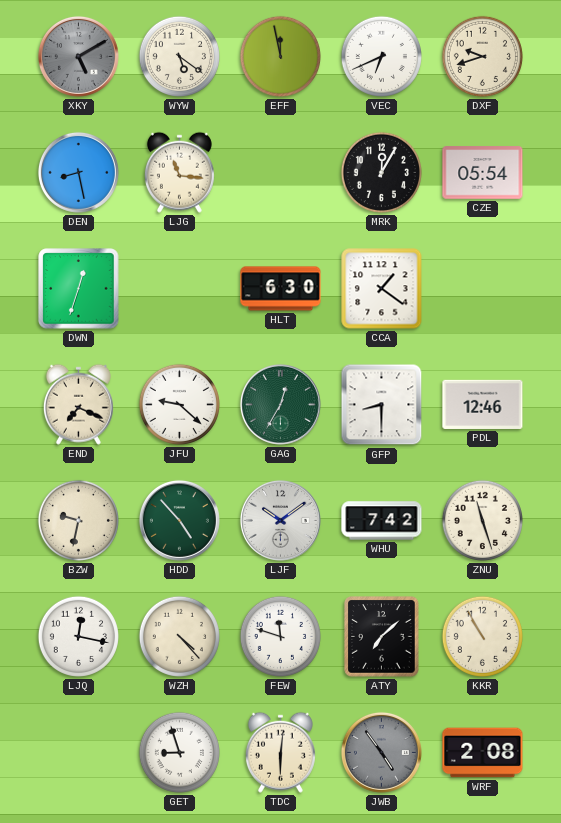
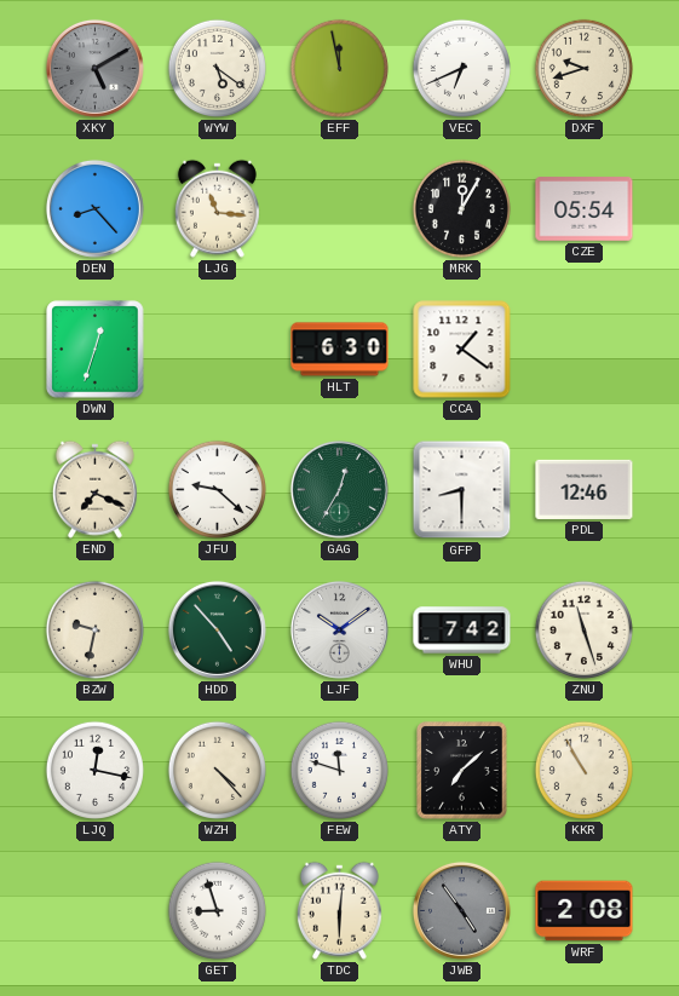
DEN: 8:28 -> 8:23
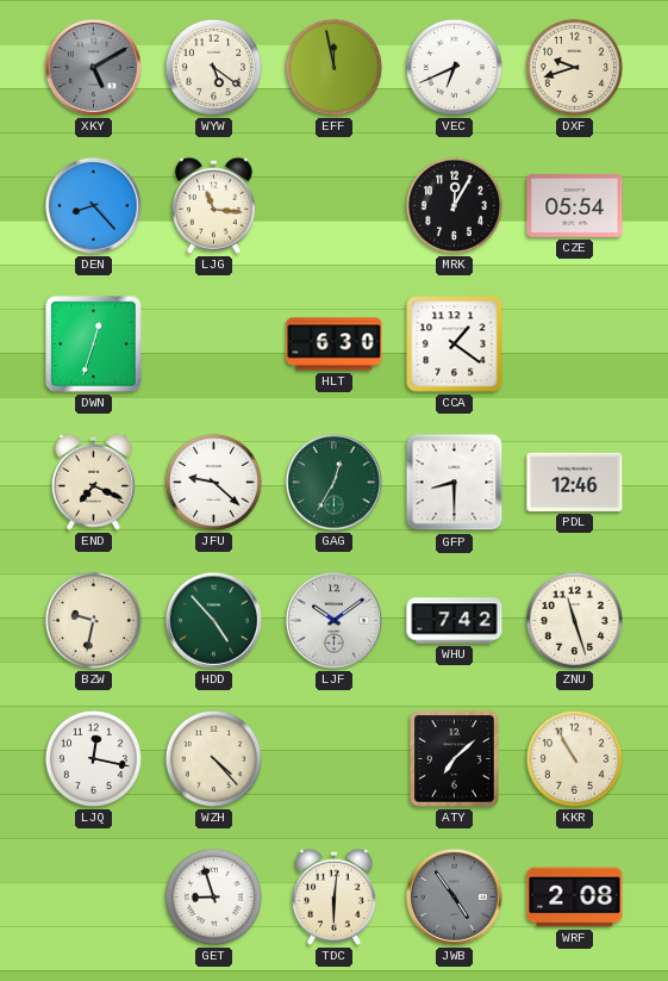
FEW: 11:48 -> none
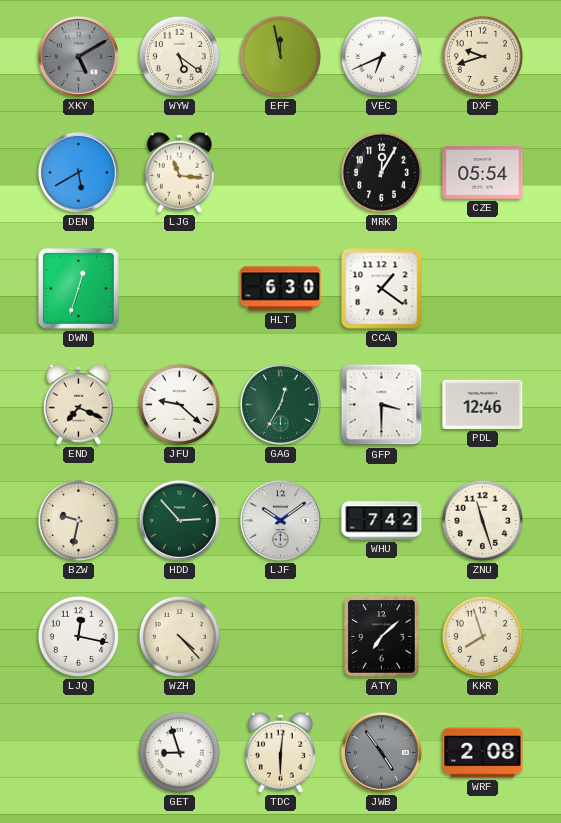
DEN: 8:23 -> 5:40
GFP: 8:30 -> 3:30
HDD: 4:53 -> 2:53
KKR: 10:55 -> 7:57
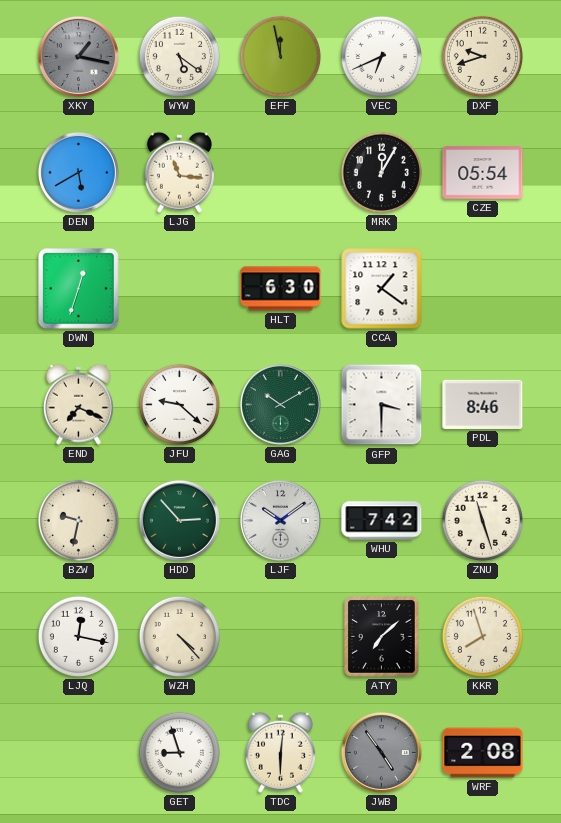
XKY: 5:10 -> 1:17
GAG: 12:35 -> 10:10
PDL: 12:46 -> 8:46
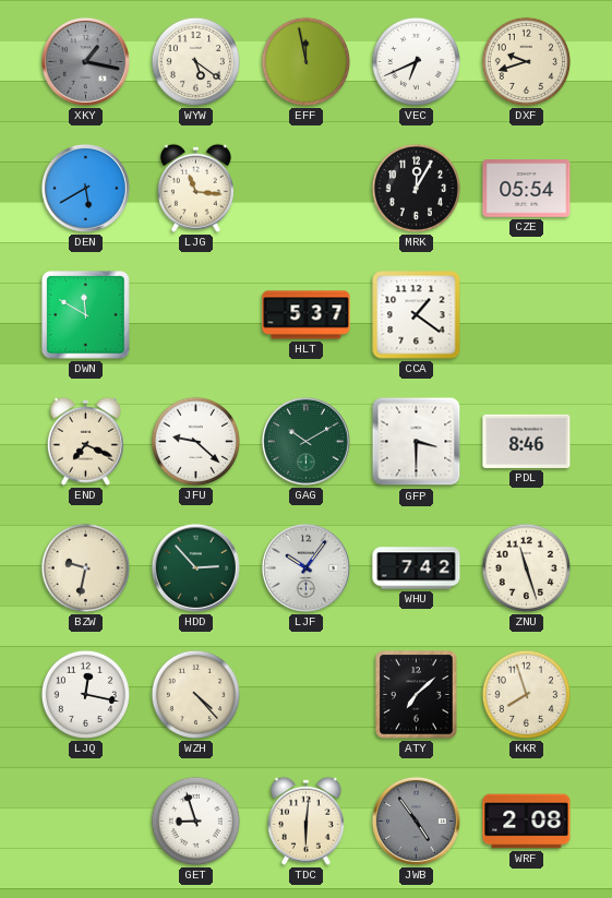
DWN: 12:33 -> 11:50
HLT: 6:30 -> 5:37
LJF: 10:09 -> 10:06
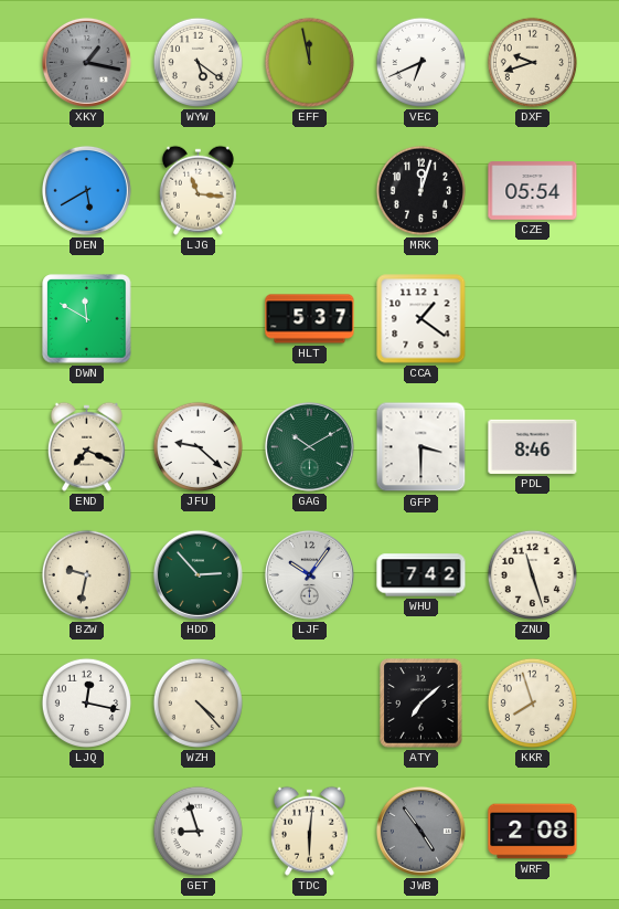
MRK: 12:05 -> 12:03
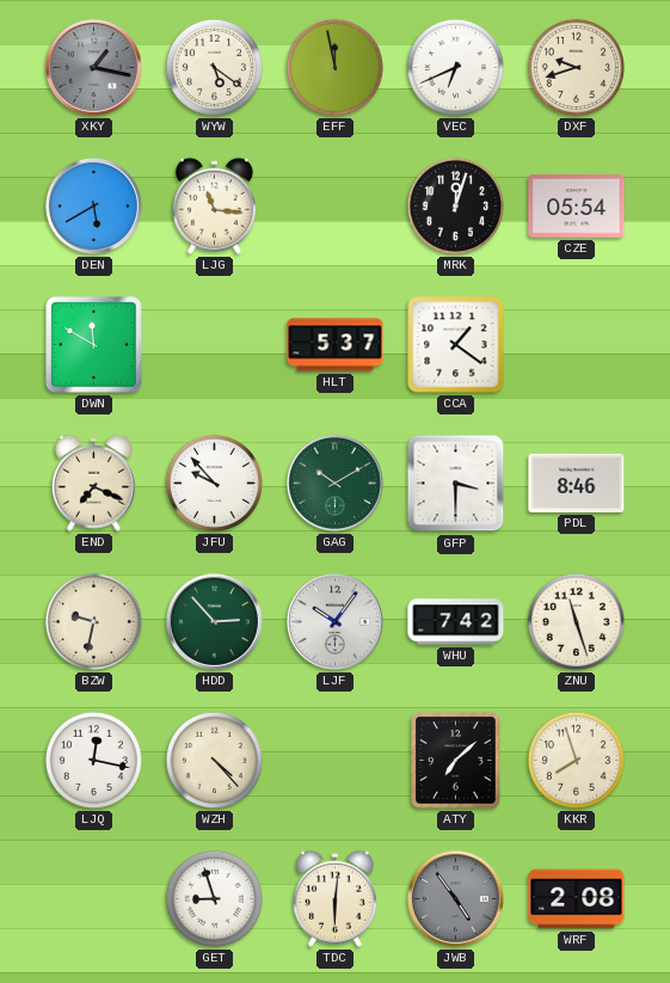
JFU: 9:22 -> 9:53
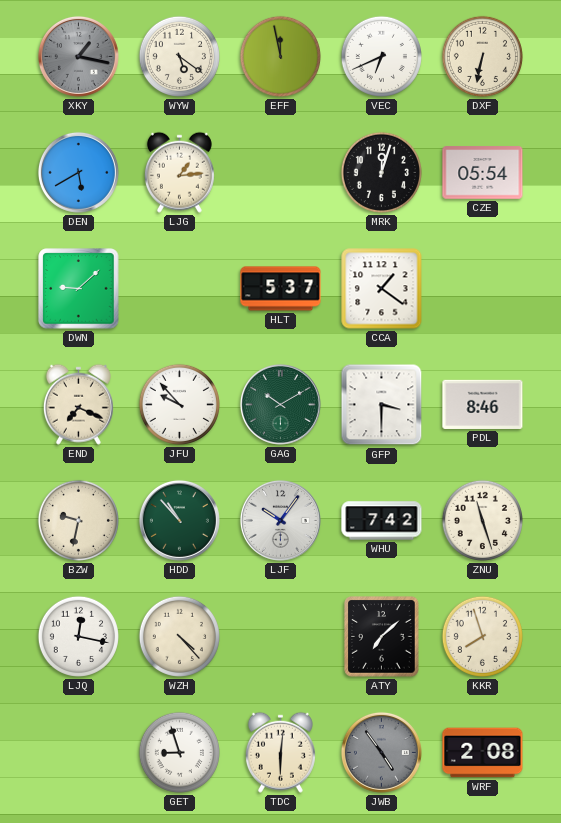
DXF: 9:42 -> 6:32
LJG: 11:16 -> 1:14
DWN: 11:50 -> 9:08
HDD: 2:53 -> 10:53
